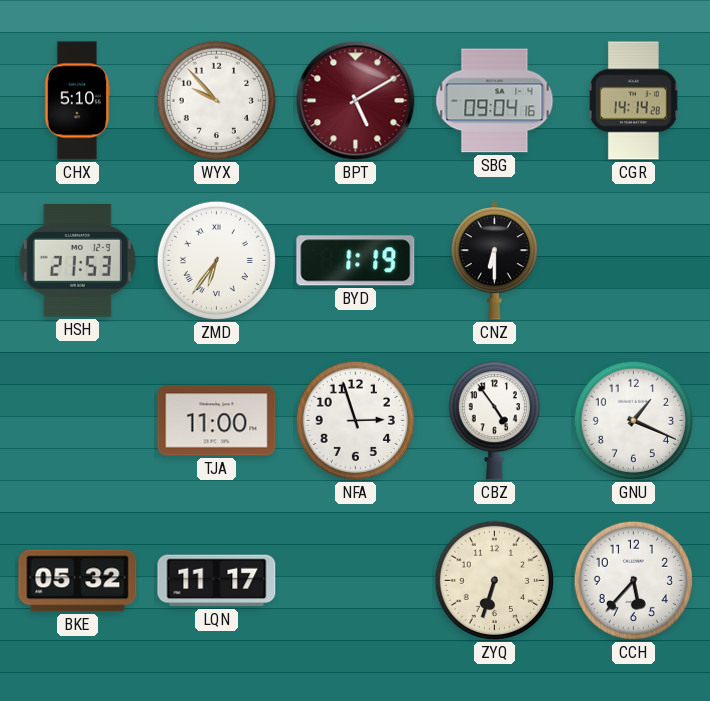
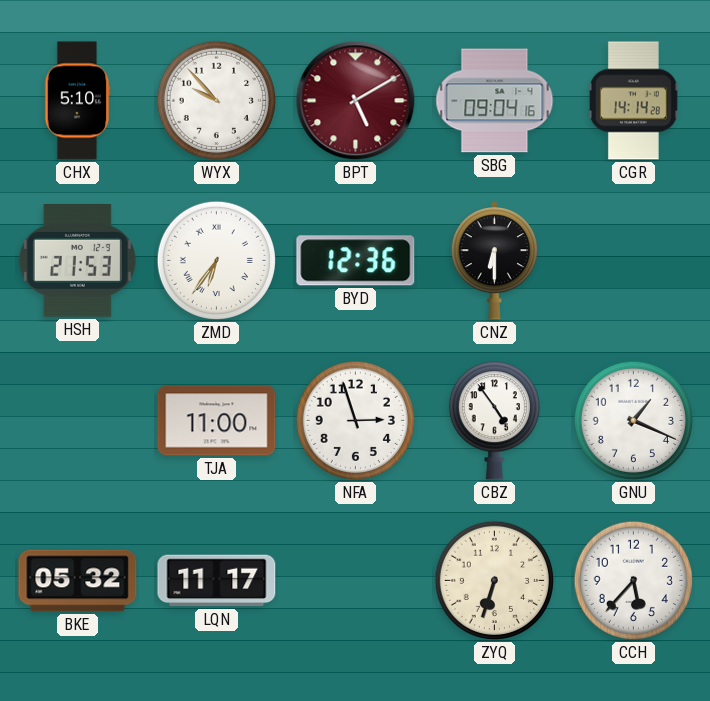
BYD: 1:19 -> 12:36
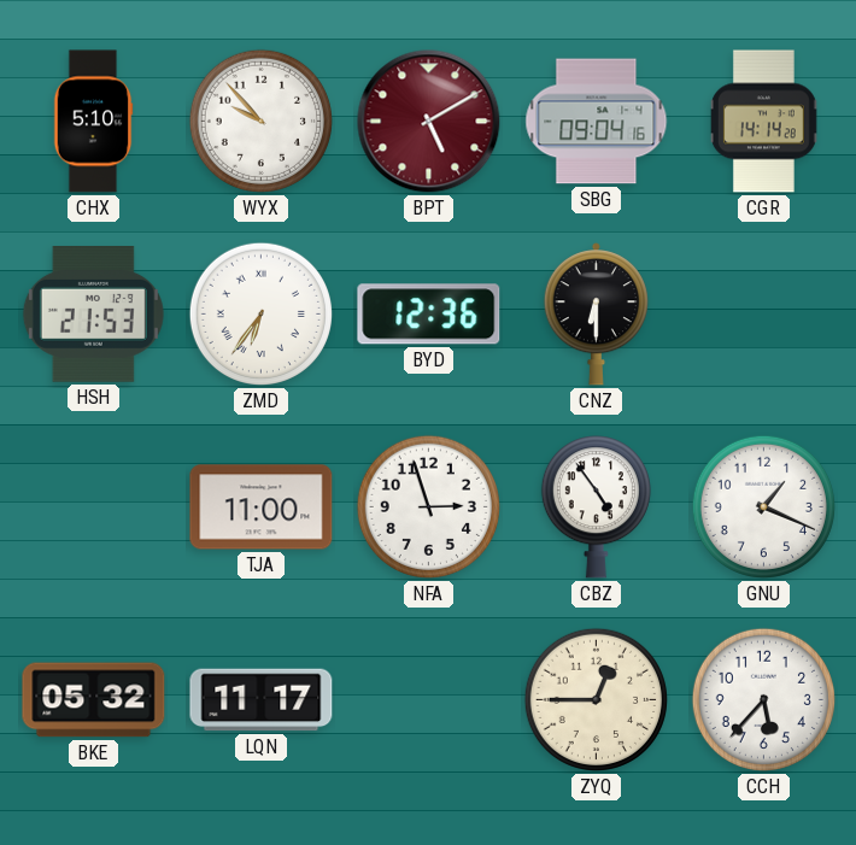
ZYQ: 6:33 -> 12:45
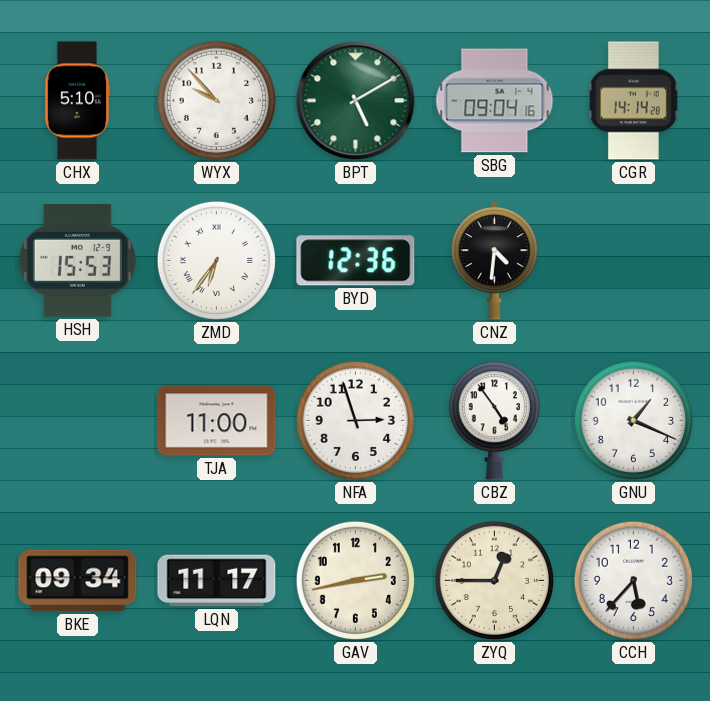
BPT dial: burgundy -> green
HSH: 21:53 -> 15:53
CNZ: 6:30 -> 4:31
BKE: 05:32 -> 09:34
GAV: none -> 2:43
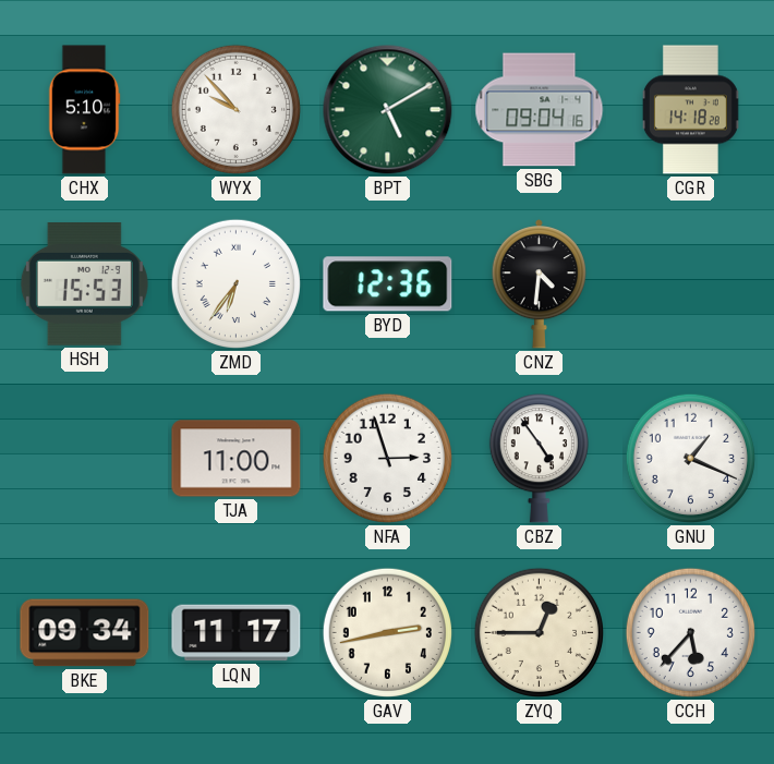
CGR: 14:14 -> 14:18
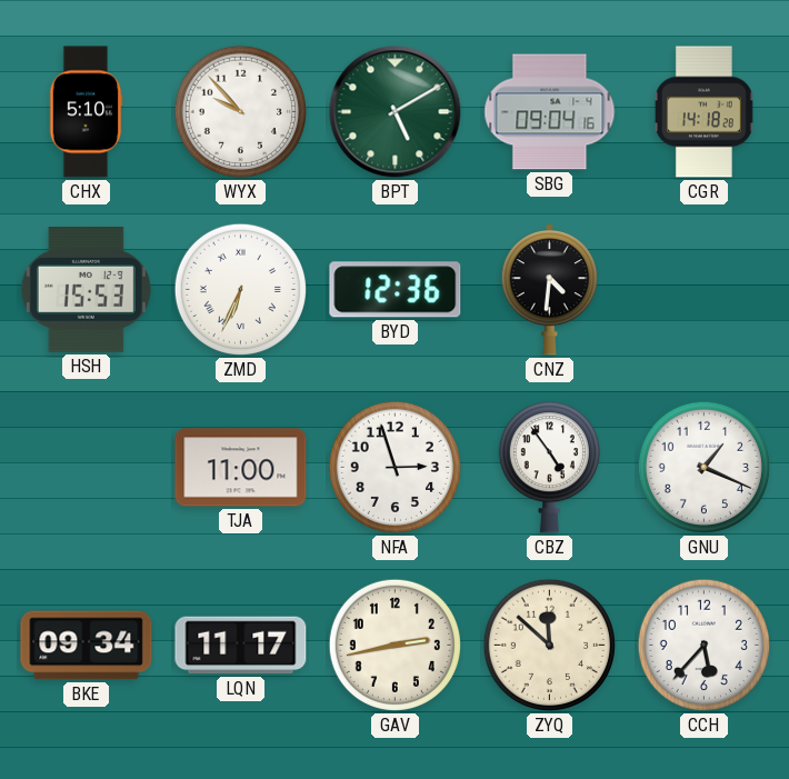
ZMD: 6:36 -> 6:34
ZYQ: 12:45 -> 11:52
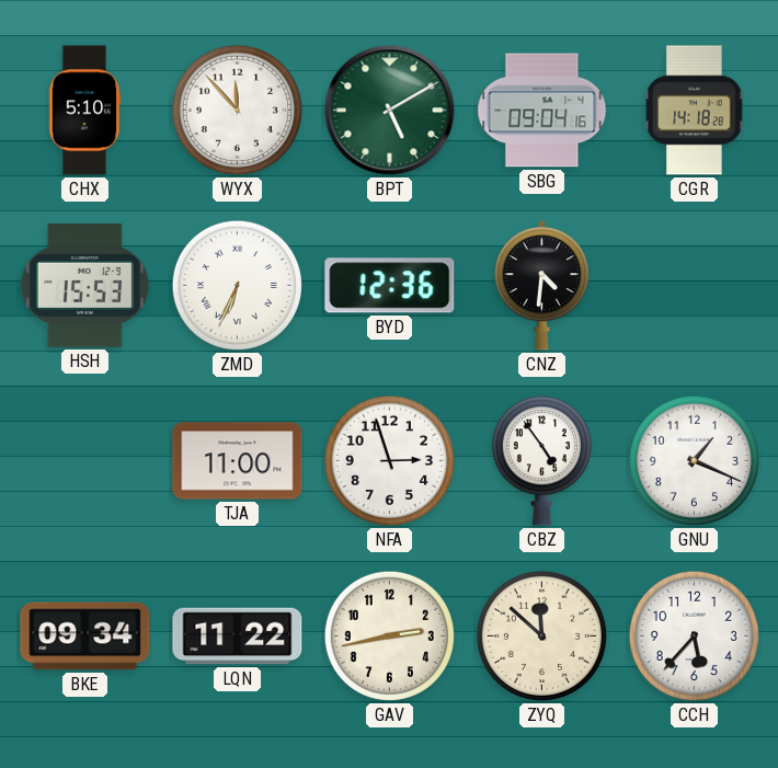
WYX: 9:53 -> 11:53
LQN: 11:17 -> 11:22
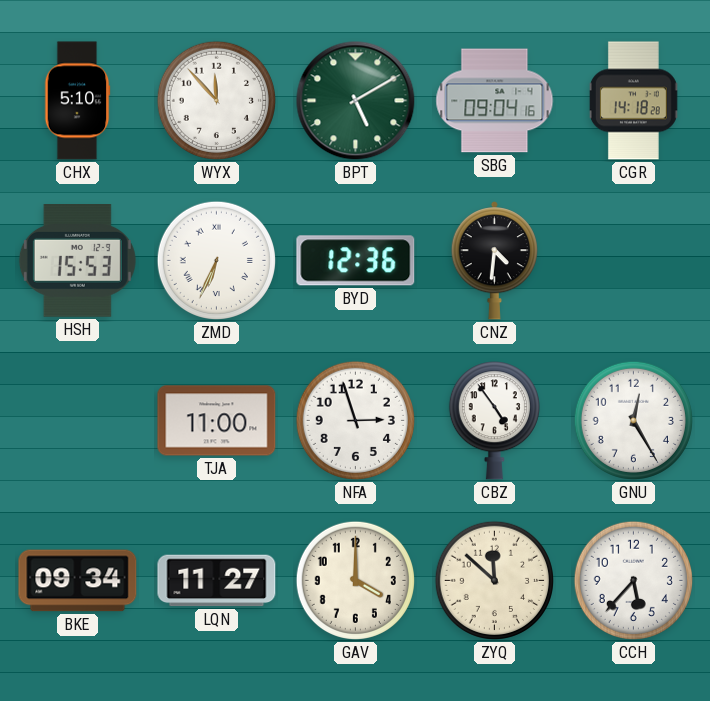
GNU: 1:19 -> 12:25
LQN: 11:22 -> 11:27
GAV: 2:43 -> 4:00
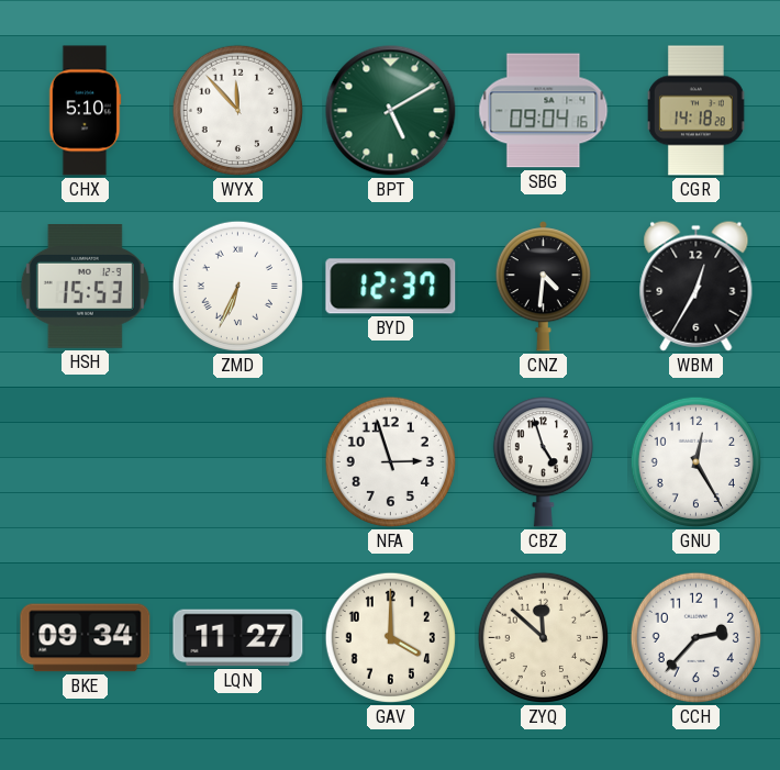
BYD: 12:36 -> 12:37
WBM: none -> 12:35
TJA: 11:00 -> none
CBZ: 4:54 -> 4:57
CCH: 5:37 -> 2:37
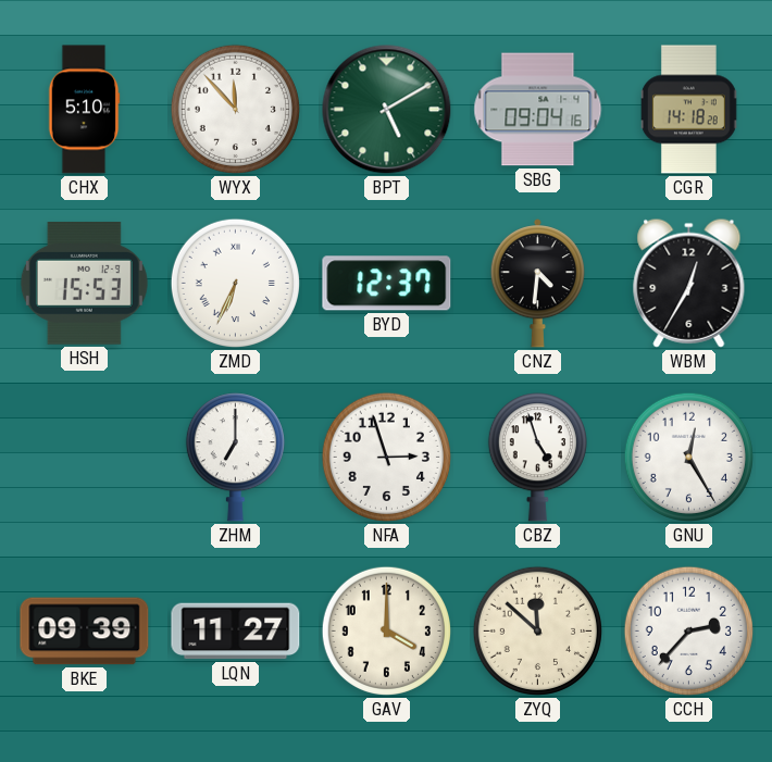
ZHM: none -> 7:00
BKE: 09:34 -> 09:39
